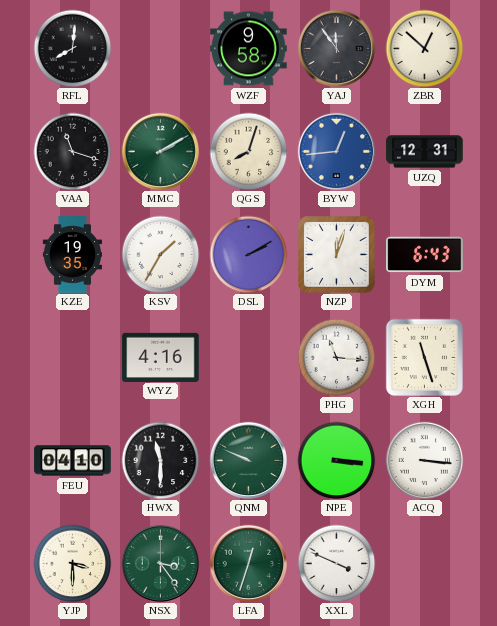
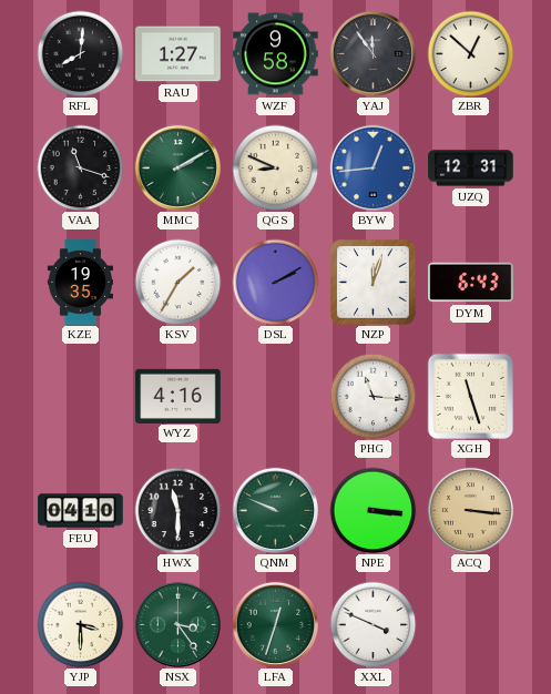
RAU: none -> 1:27
QGS: 8:03 -> 8:49
ACQ dial: white -> champagne
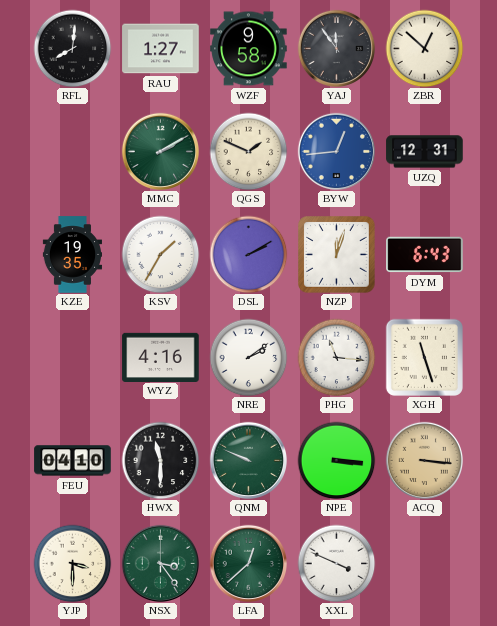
VAA: 11:18 -> none
QGS: 8:49 -> 1:49
NRE: none -> 2:09
LFA: 12:33 -> 12:38
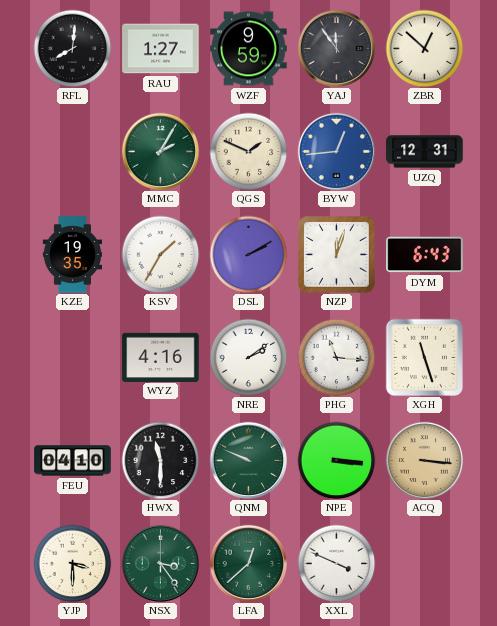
WZF: 9:58 -> 9:59
MMC: 2:10 -> 2:05
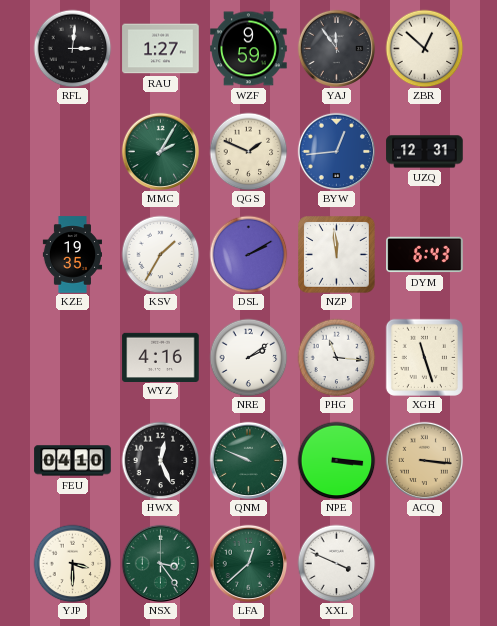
RFL: 8:01 -> 3:01
NZP: 12:03 -> 11:59
HWX: 11:30 -> 12:26
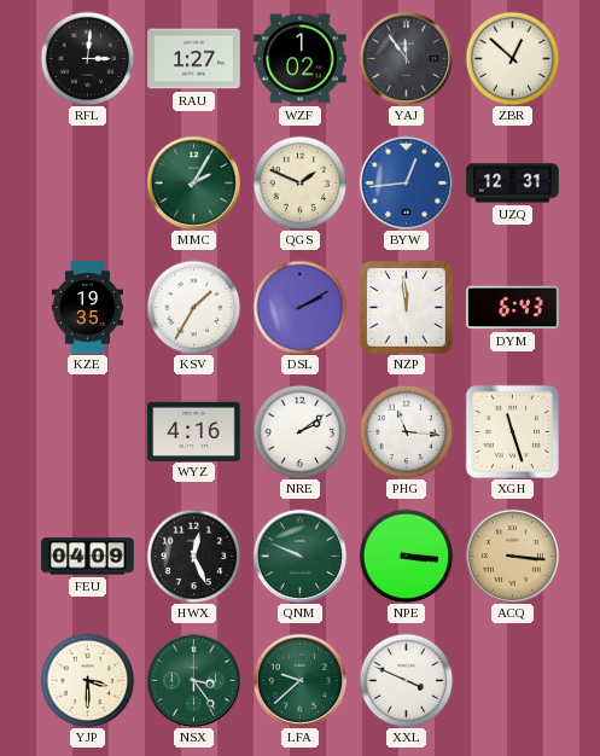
WZF: 9:59 -> 1:02
FEU: 04:10 -> 04:09
LFA: 12:38 -> 9:38
